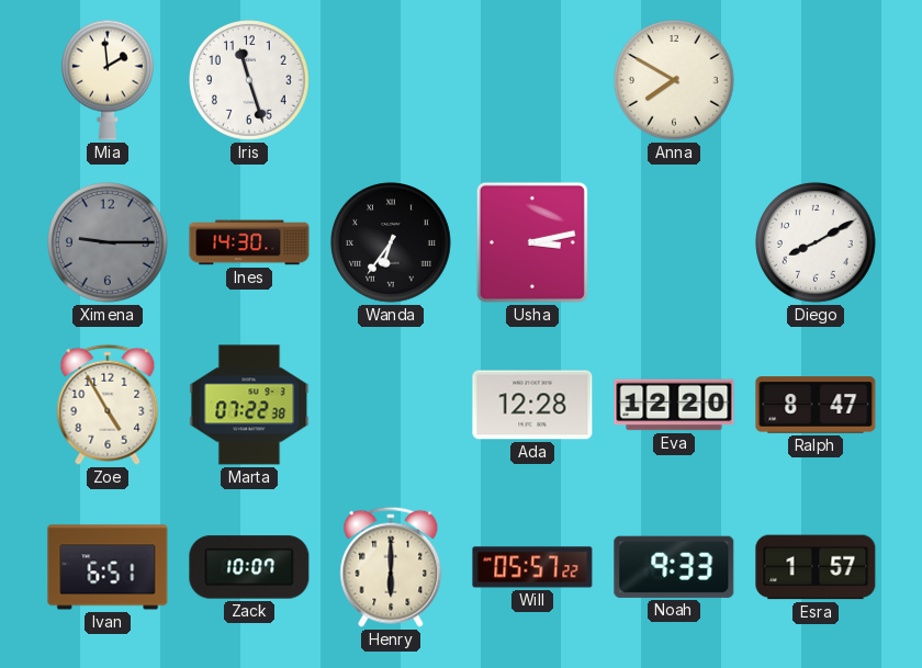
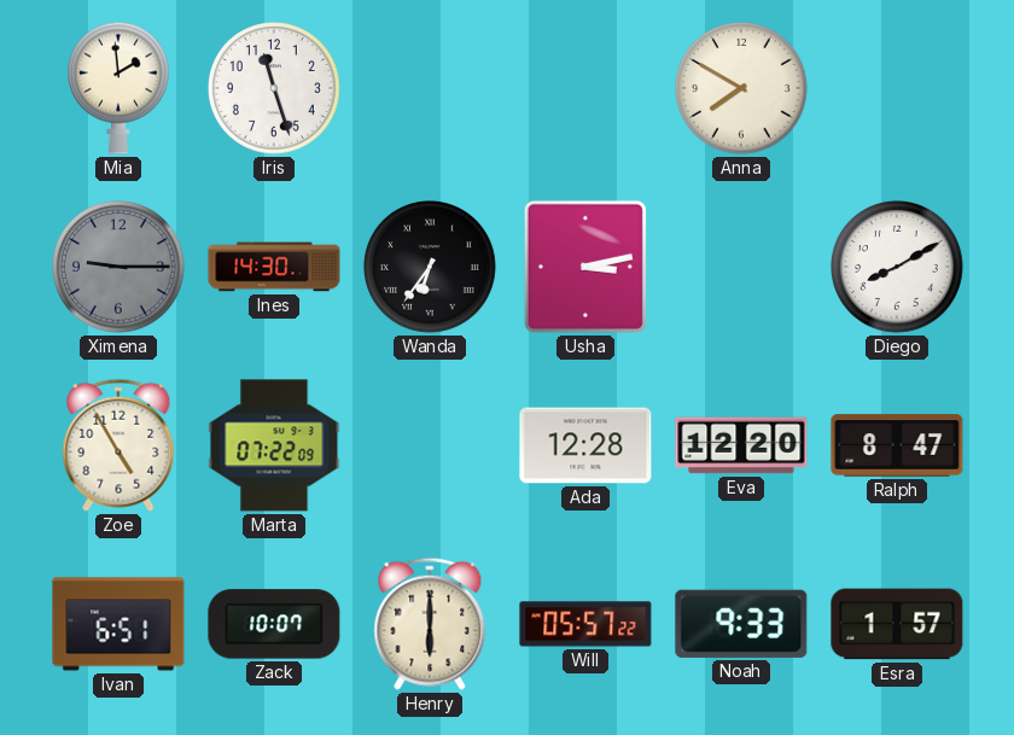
Marta: 07:22:38 -> 07:22:09
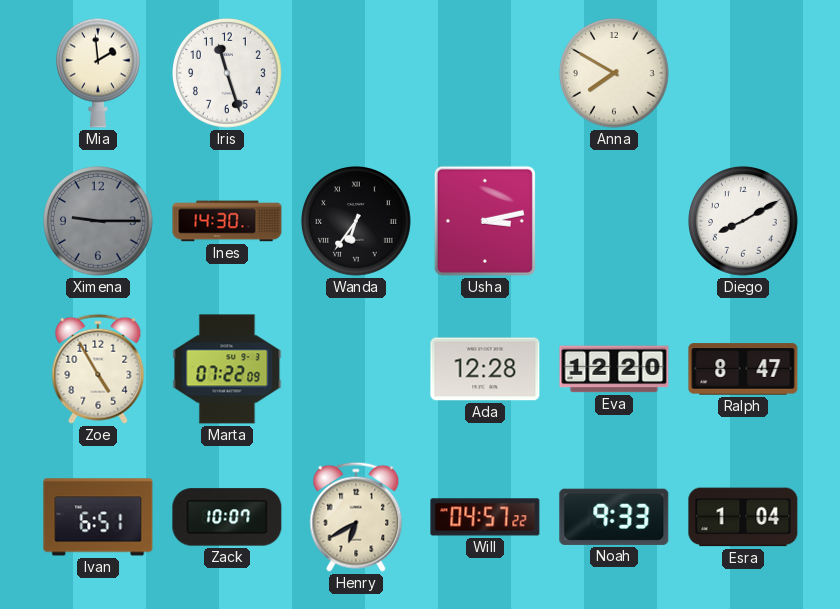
Henry: 6:00 -> 6:40
Will: 05:57 -> 04:57
Esra: 1:57 -> 1:04
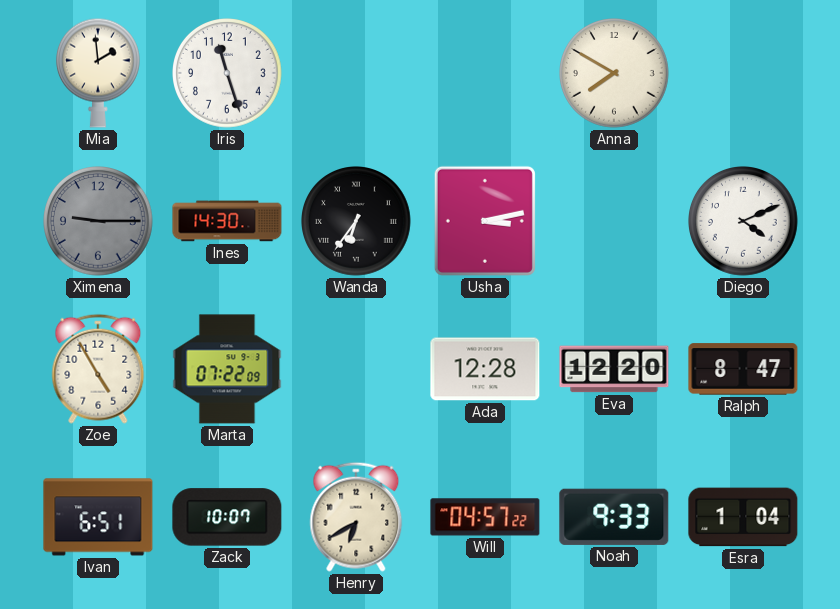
Diego: 8:10 -> 4:11
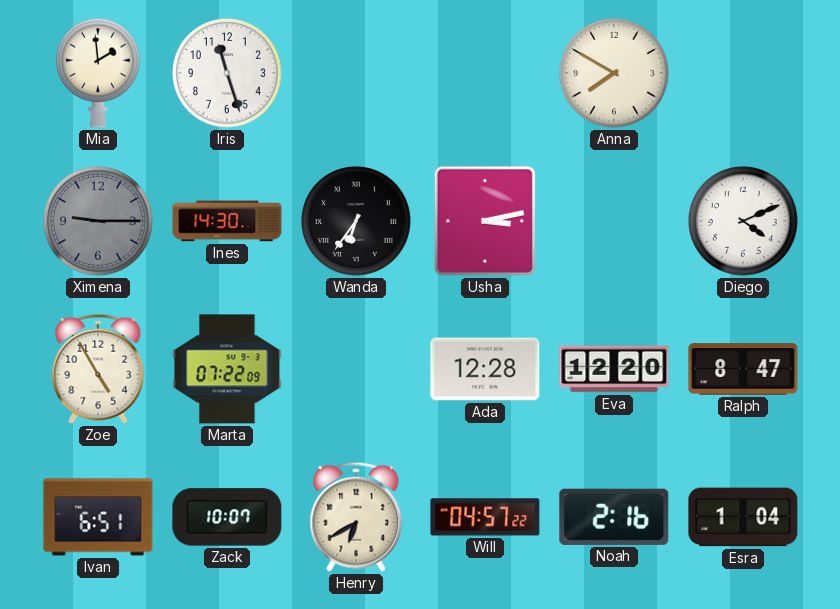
Noah: 9:33 -> 2:16
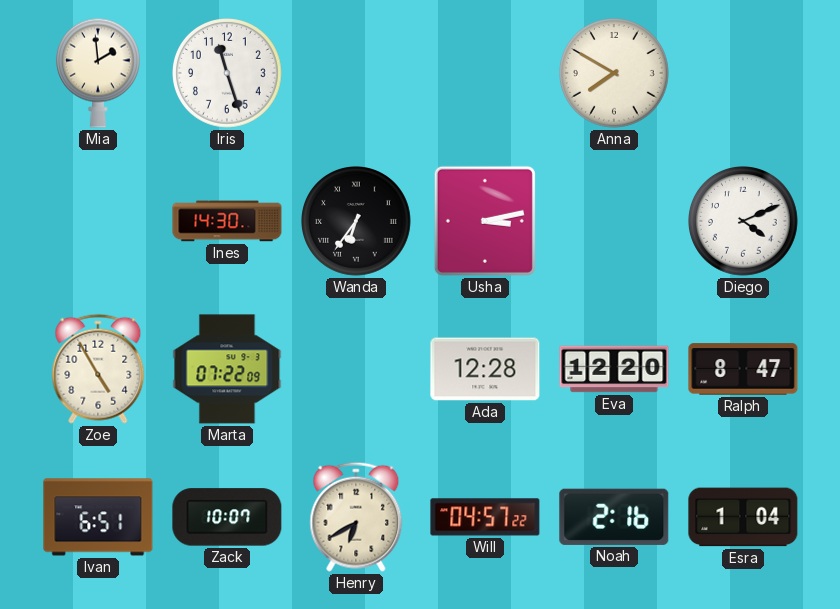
Ximena: 9:15 -> none
